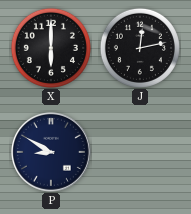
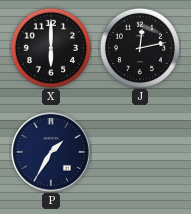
P: 8:50 -> 1:35
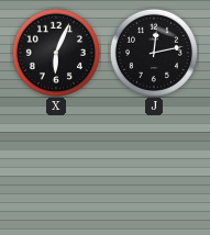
X: 6:00 -> 6:04
P: 1:35 -> none
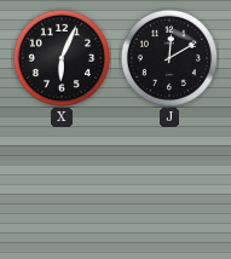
J: 12:13 -> 12:10
